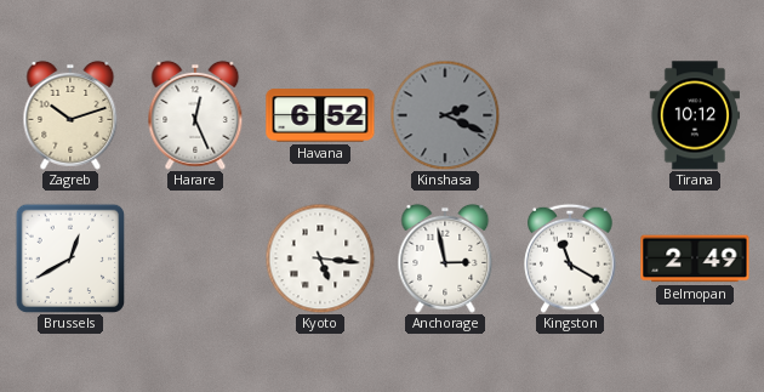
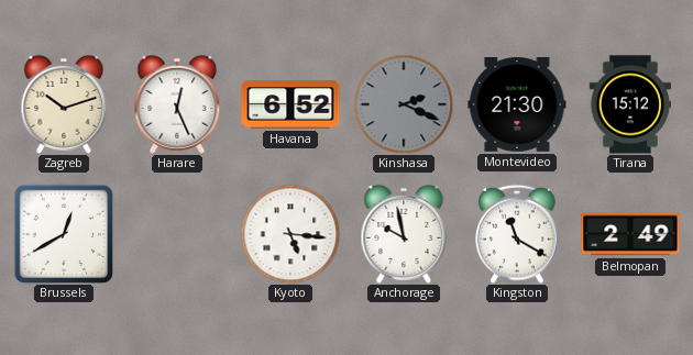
Montevideo: none -> 21:30
Tirana: 10:12 -> 15:12
Anchorage: 2:58 -> 9:58
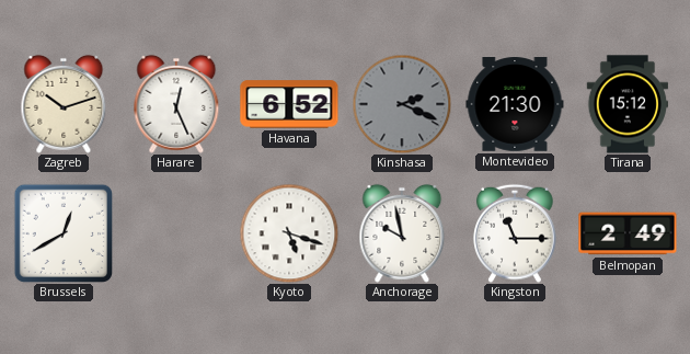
Kyoto: 5:16 -> 5:18
Kingston: 11:20 -> 11:15
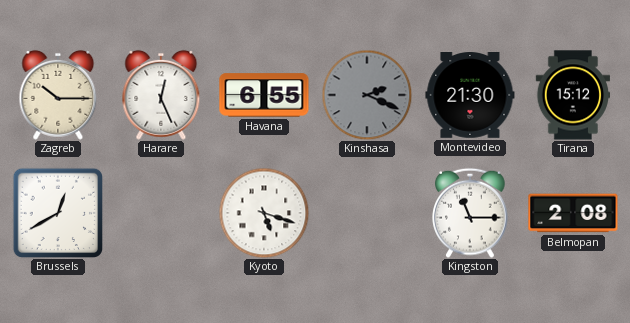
Zagreb: 10:12 -> 10:15
Havana: 6:52 -> 6:55
Anchorage: 9:58 -> none
Belmopan: 2:49 -> 2:08
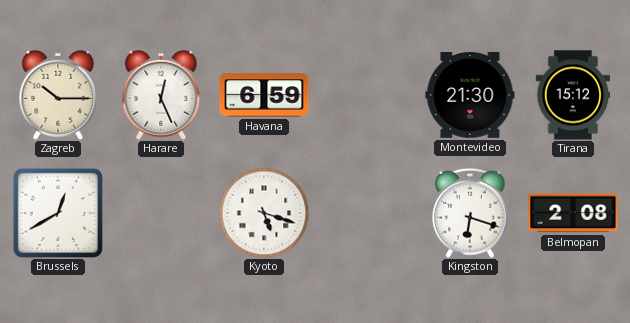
Havana: 6:55 -> 6:59
Kinshasa: 2:19 -> none
Kingston: 11:15 -> 6:18
